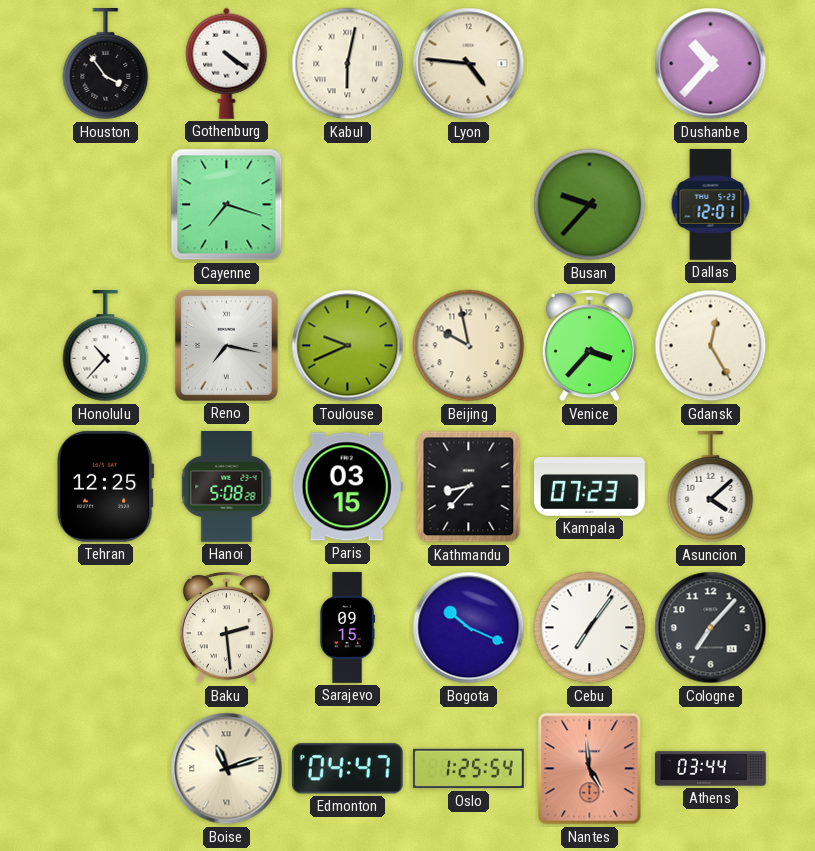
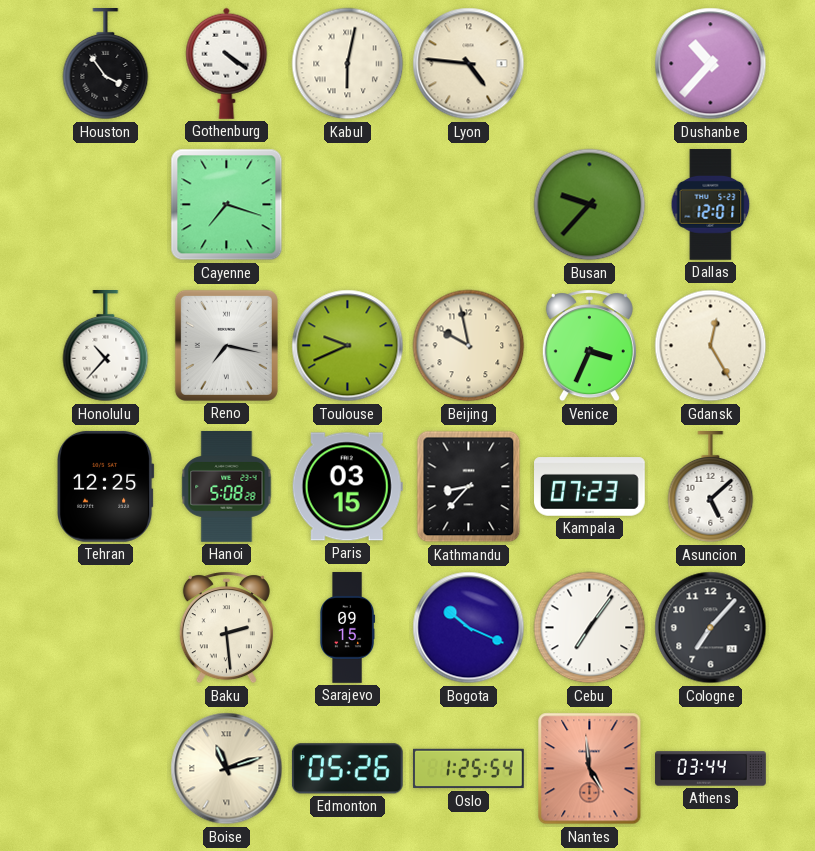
Venice: 3:37 -> 3:34
Asuncion: 4:08 -> 5:08
Edmonton: 04:47 -> 05:26
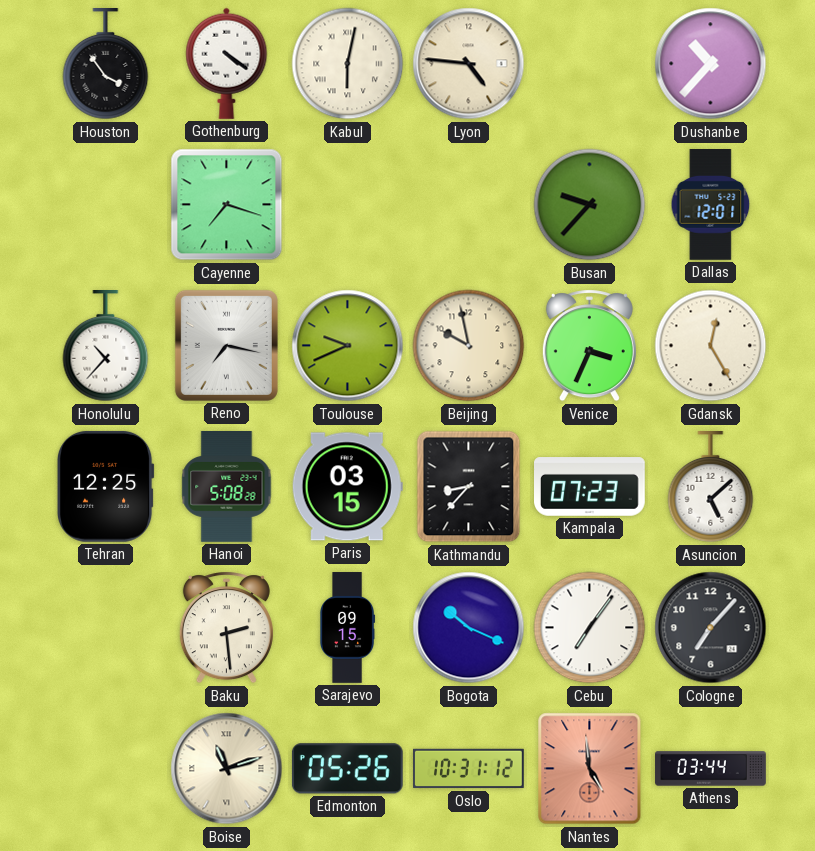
Oslo: 1:25 -> 10:31
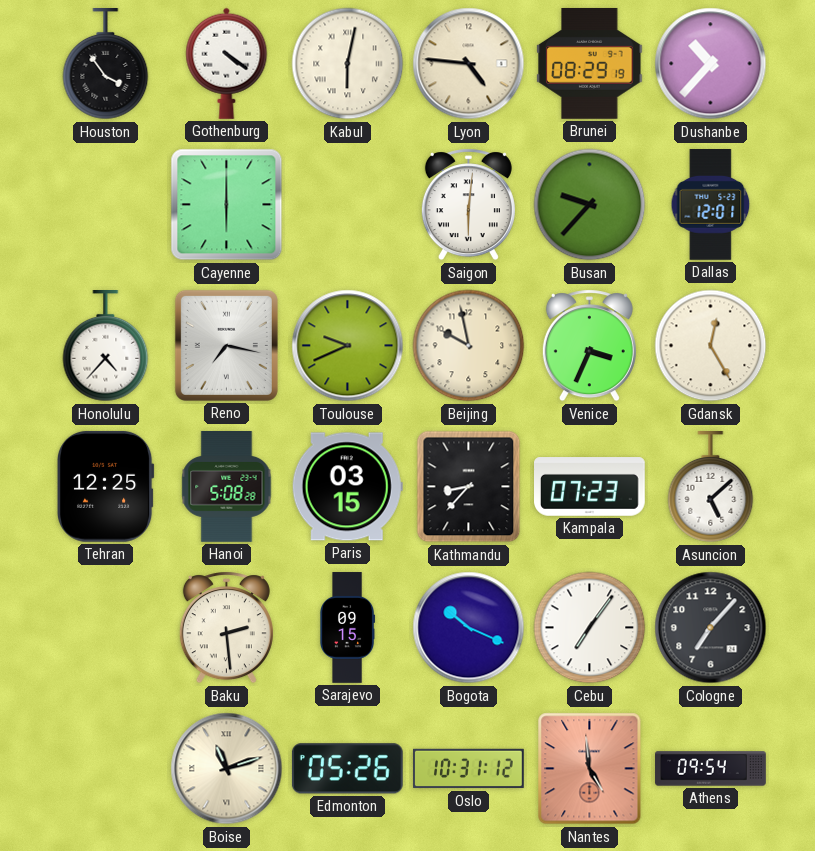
Brunei: none -> 08:29
Cayenne: 7:18 -> 6:00
Saigon: none -> 6:01
Honolulu: 10:37 -> 4:37
Athens: 03:44 -> 09:54
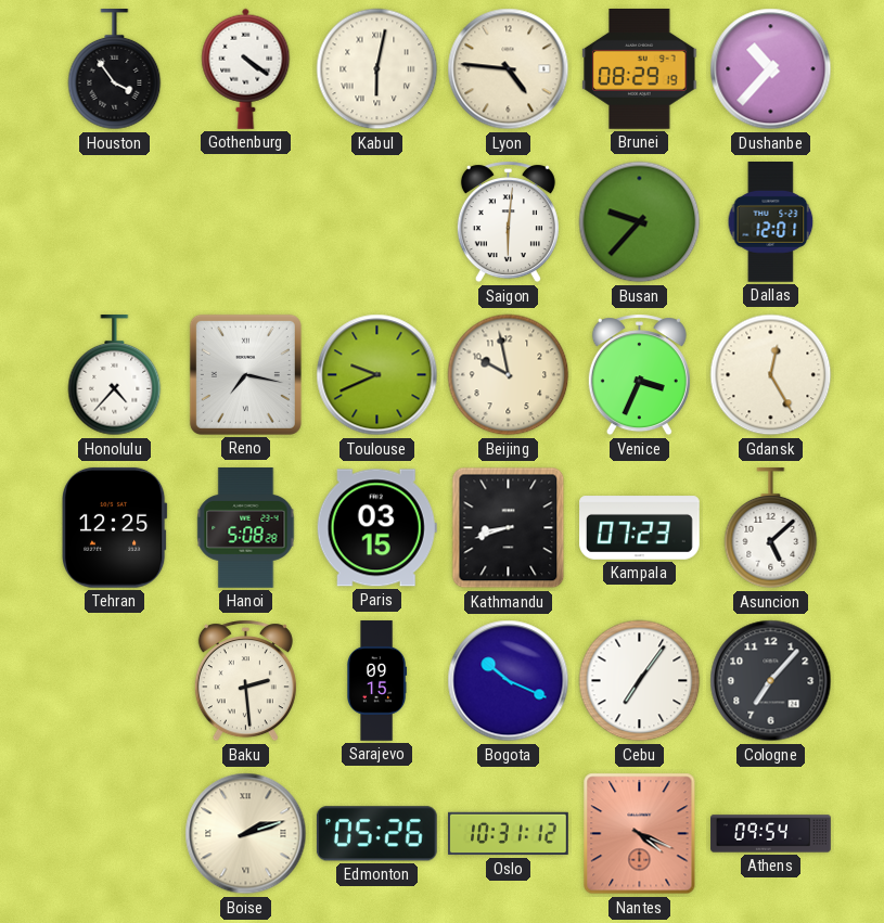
Cayenne: 6:00 -> none
Kathmandu: 8:37 -> 8:42
Boise: 11:12 -> 2:12
Nantes: 4:59 -> 4:19
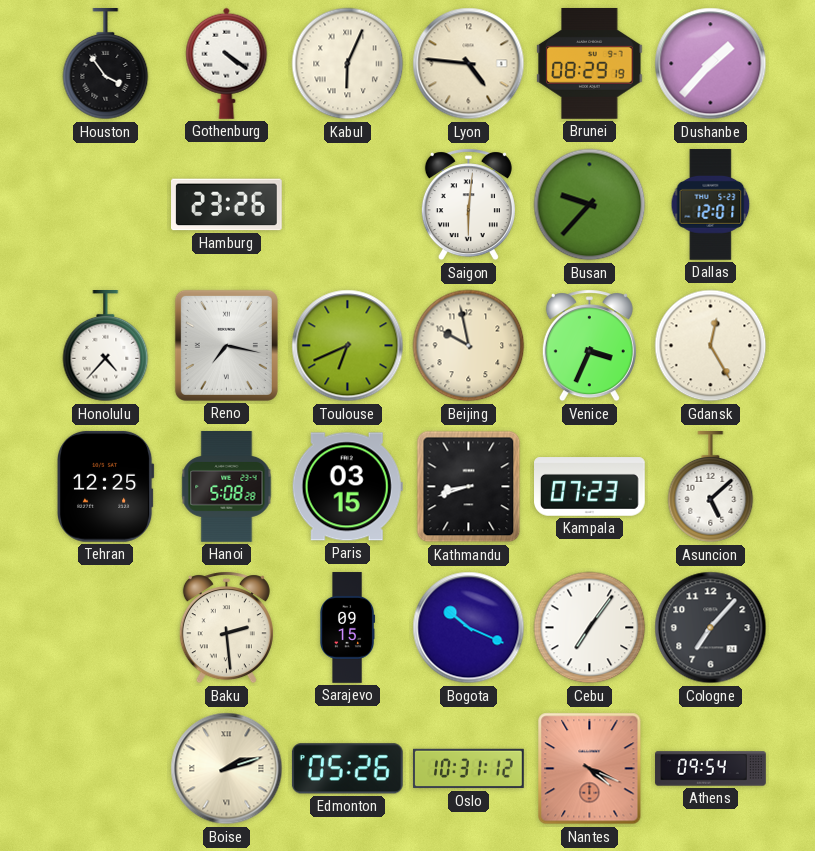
Kabul: 6:02 -> 6:04
Dushanbe: 10:37 -> 1:37
Hamburg: none -> 23:26
Toulouse: 9:41 -> 6:41
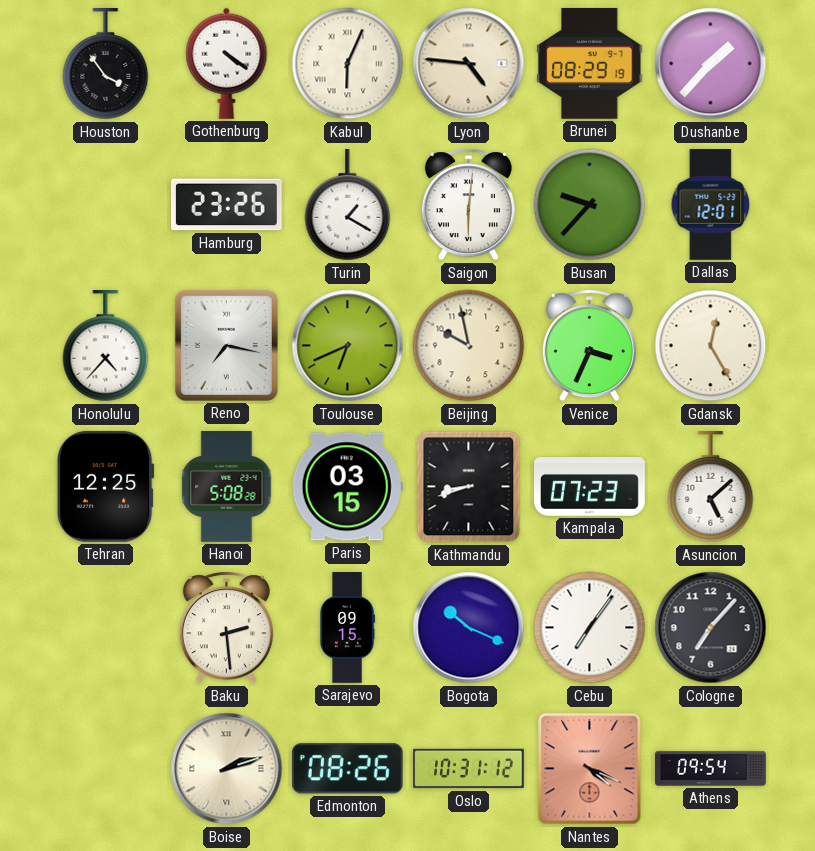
Turin: none -> 1:20
Edmonton: 05:26 -> 08:26
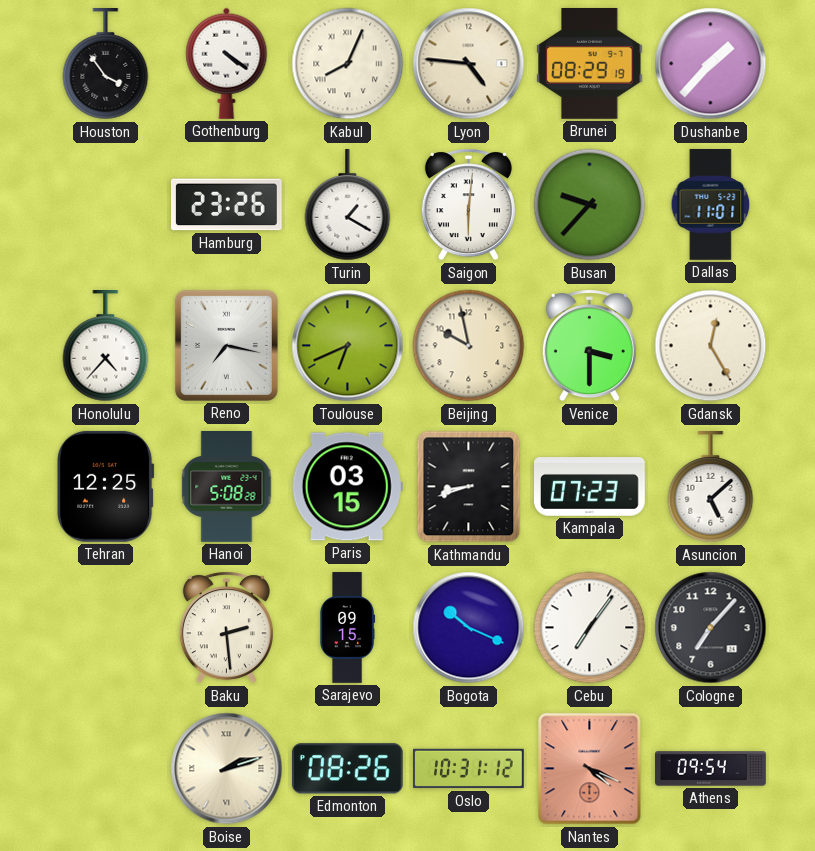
Kabul: 6:04 -> 8:04
Dallas: 12:01 -> 11:01
Venice: 3:34 -> 3:30
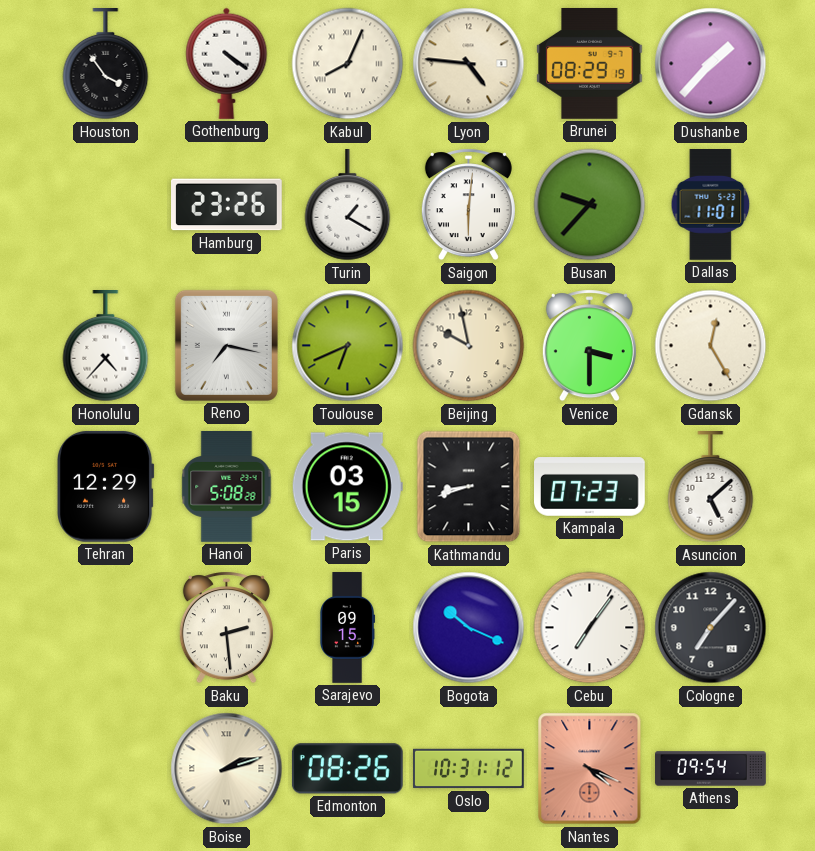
Tehran: 12:25 -> 12:29
